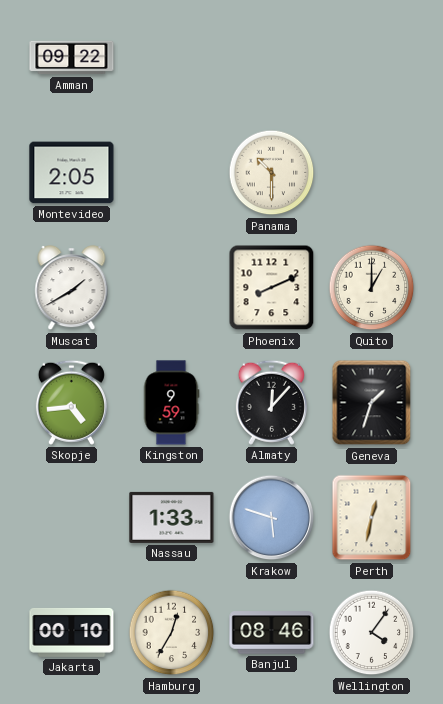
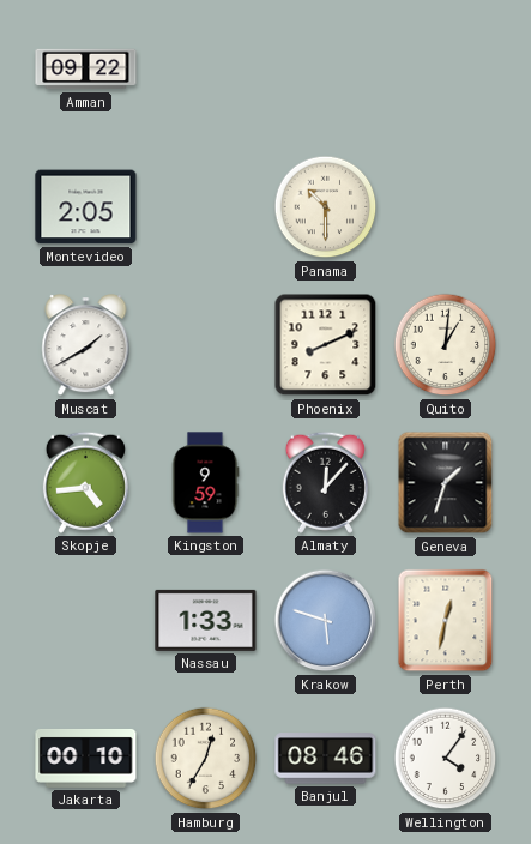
Quito: 1:00 -> 1:01
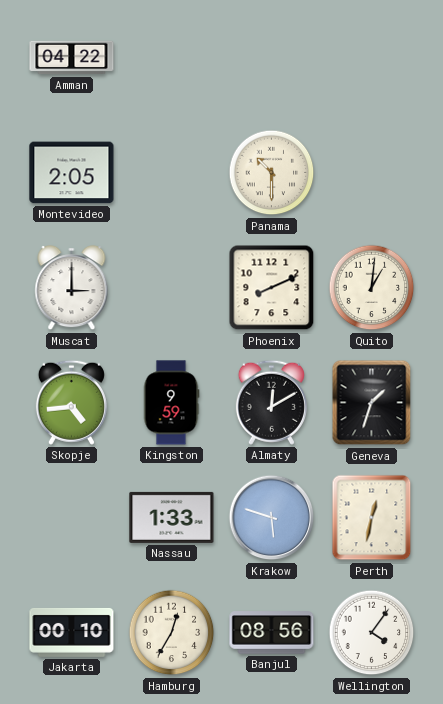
Amman: 09:22 -> 04:22
Muscat: 1:40 -> 3:00
Almaty: 12:07 -> 12:10
Banjul: 08:46 -> 08:56
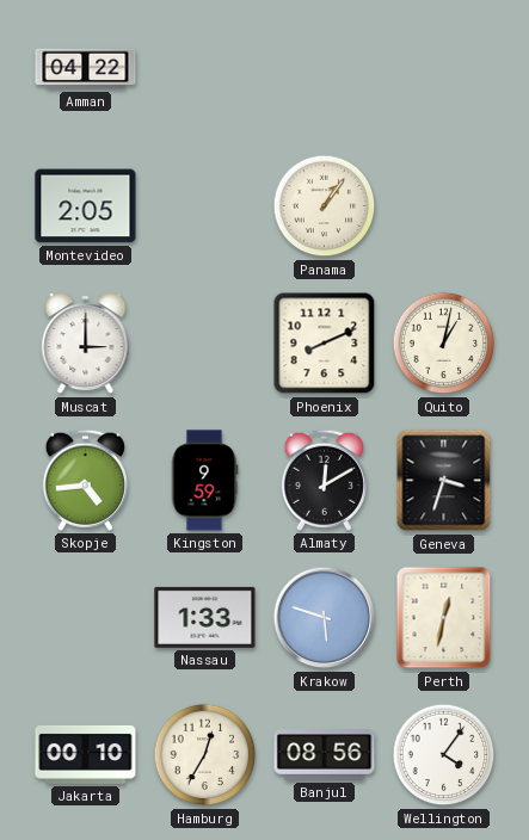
Panama: 10:30 -> 1:06
Quito: 1:01 -> 1:02
Geneva: 1:33 -> 3:33
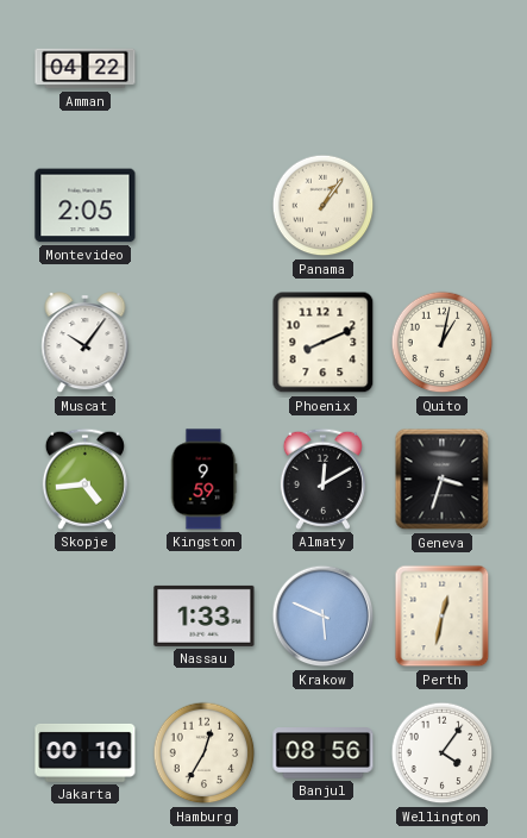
Muscat: 3:00 -> 10:06
Krakow: 5:48 -> 5:49
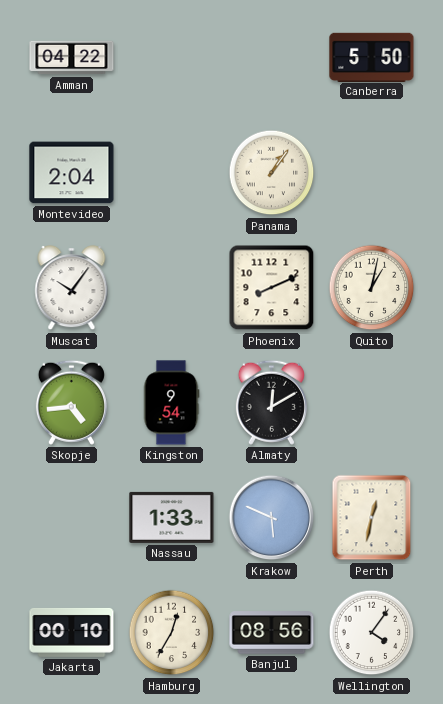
Canberra: none -> 5:50
Montevideo: 2:05 -> 2:04
Kingston: 9:59 -> 9:54
Geneva: 3:33 -> none
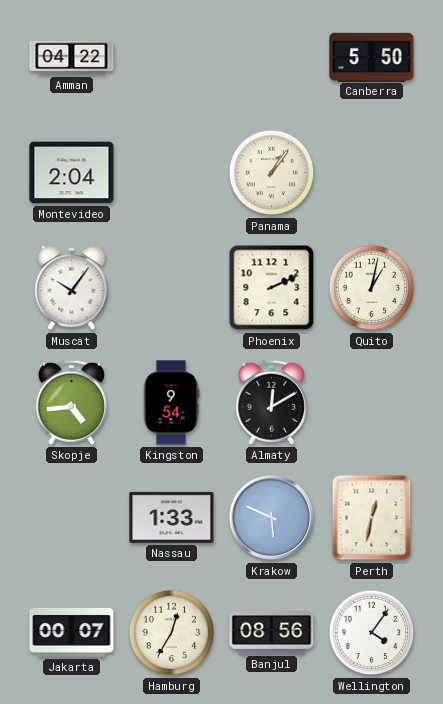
Phoenix: 8:11 -> 2:11
Jakarta: 00:10 -> 00:07
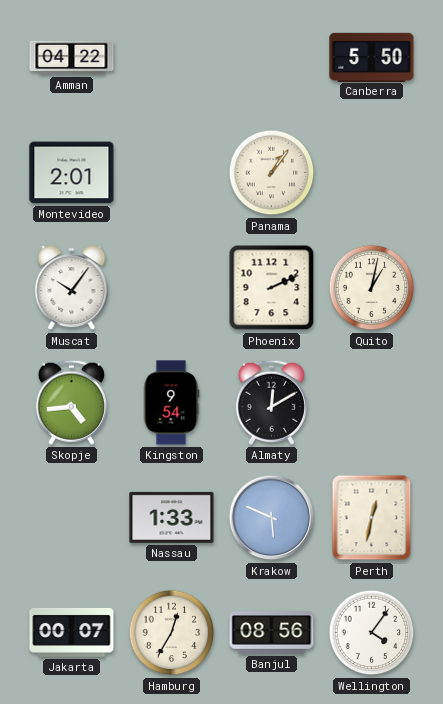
Montevideo: 2:04 -> 2:01
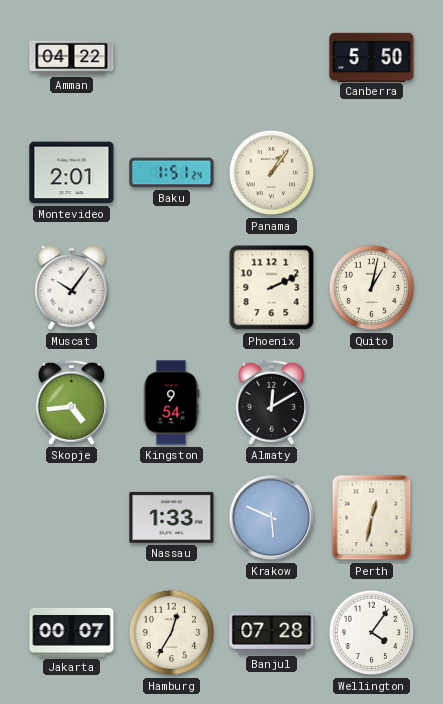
Baku: none -> 1:51
Banjul: 08:56 -> 07:28
